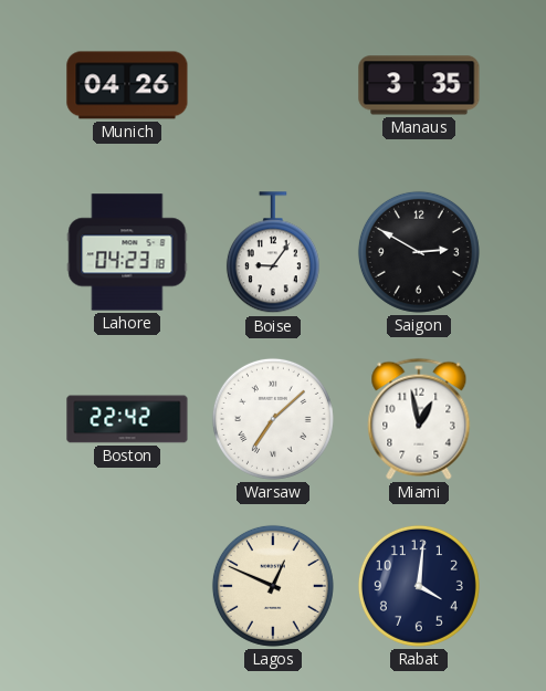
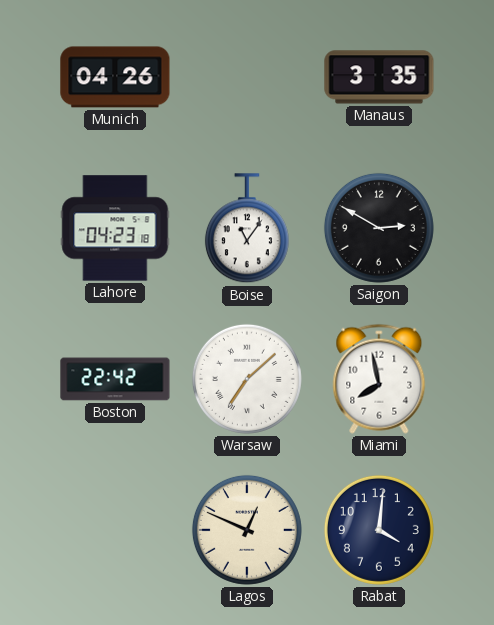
Boise: 9:06 -> 11:06
Miami: 12:58 -> 7:58
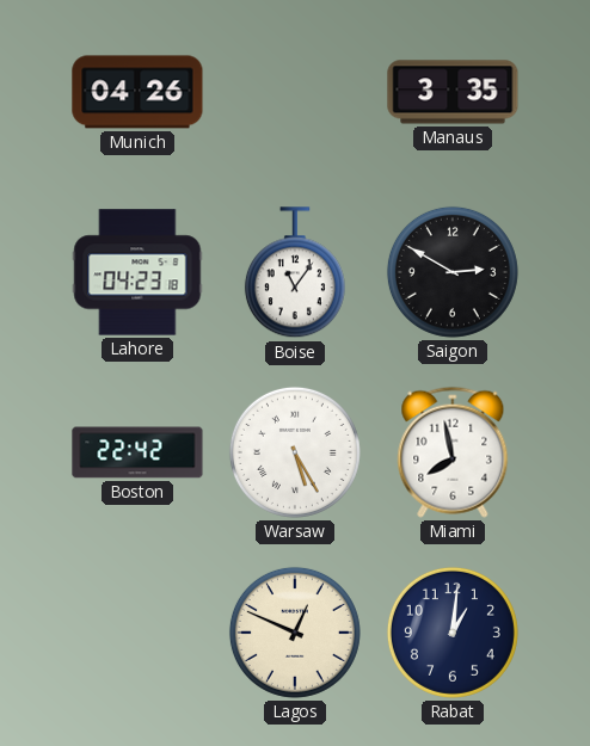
Warsaw: 7:08 -> 5:25
Rabat: 4:01 -> 1:01
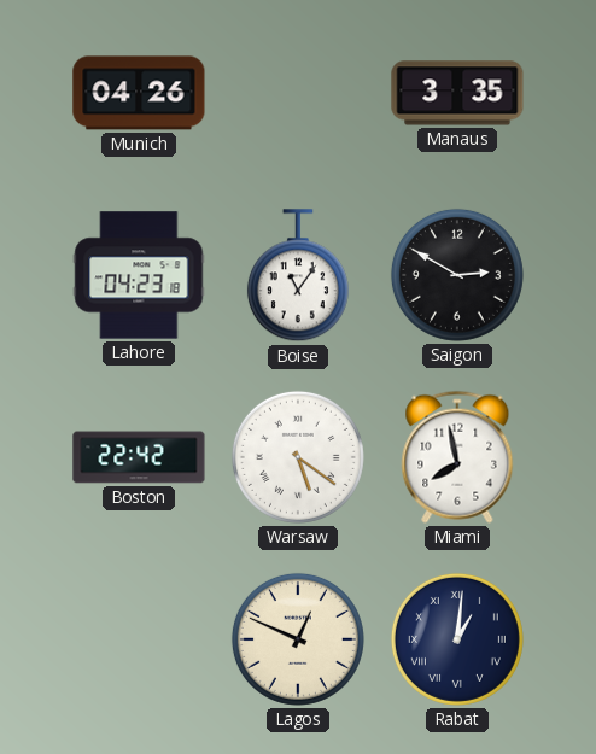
Warsaw: 5:25 -> 5:21
Rabat numerals: Arabic -> Roman
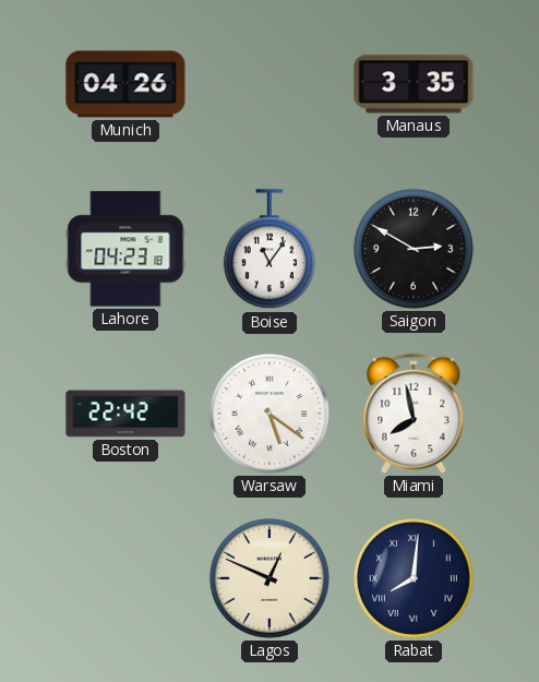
Rabat: 1:01 -> 8:01
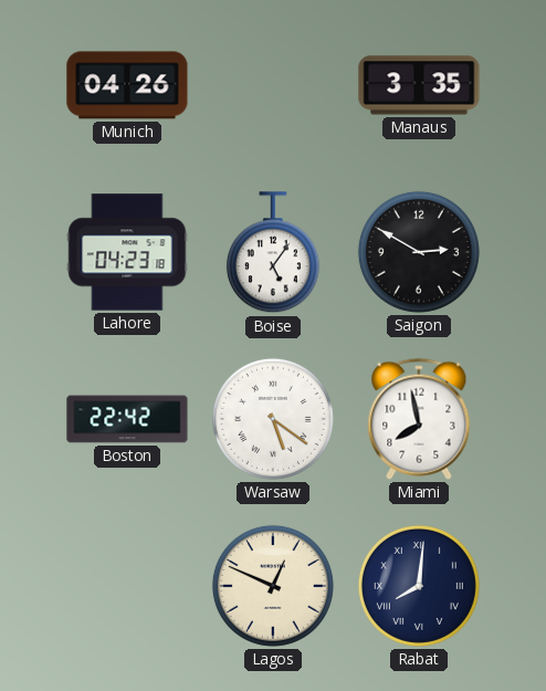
Boise: 11:06 -> 5:06
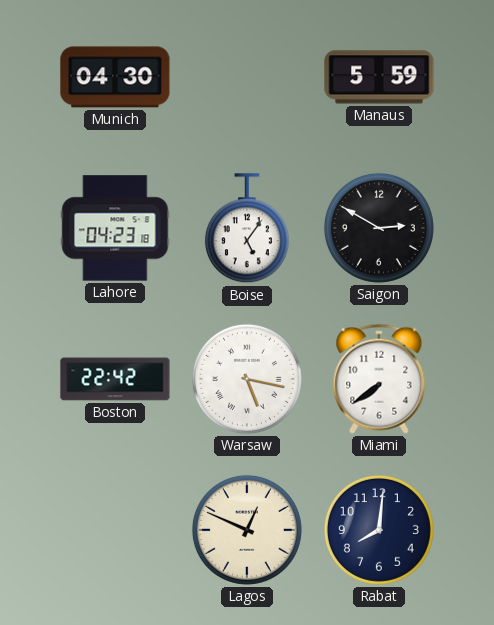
Munich: 04:26 -> 04:30
Manaus: 3:35 -> 5:59
Warsaw: 5:21 -> 5:17
Miami: 7:58 -> 7:39
Rabat numerals: Roman -> Arabic
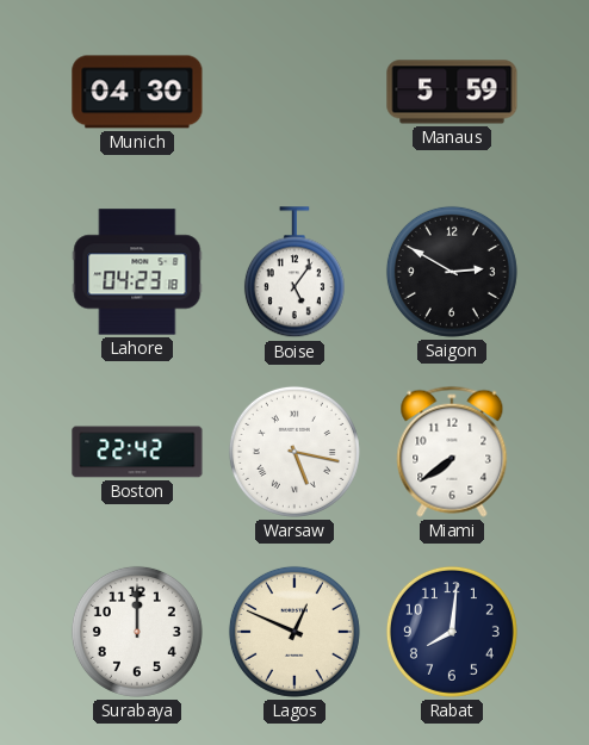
Surabaya: none -> 12:00
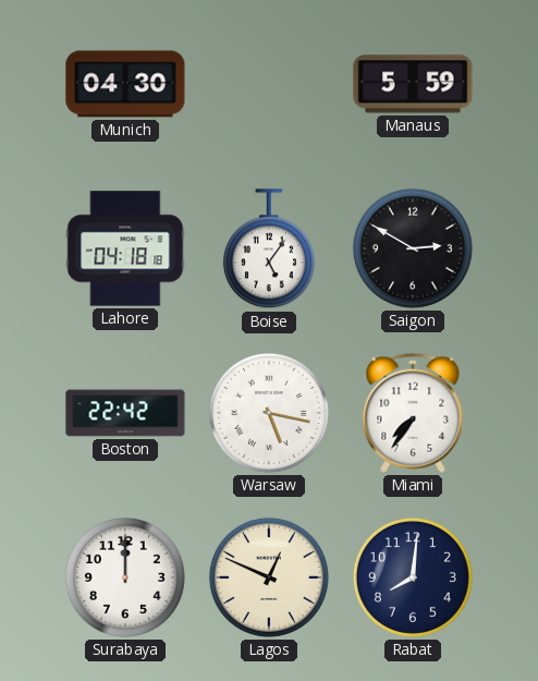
Lahore: 04:23 -> 04:18
Miami: 7:39 -> 7:36
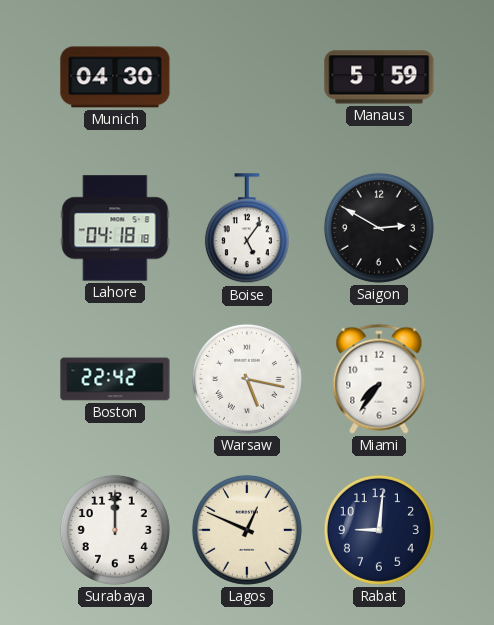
Rabat: 8:01 -> 9:01
